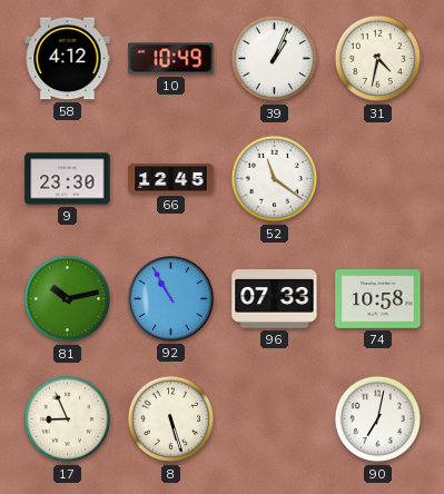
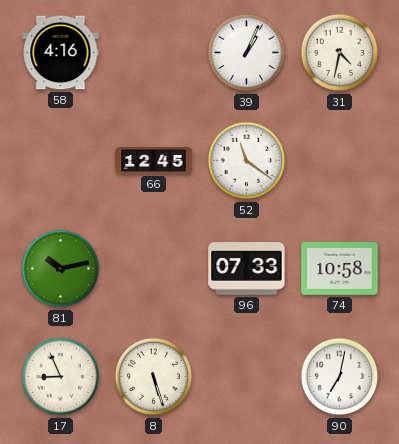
58: 4:12 -> 4:16
10: 10:49 -> none
9: 23:30 -> none
92: 10:55 -> none
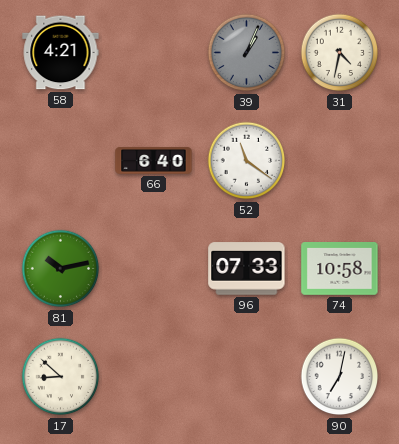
58: 4:16 -> 4:21
39 dial: white -> grey
66: 12:45 -> 6:40
17: 8:56 -> 8:52
8: 5:27 -> none
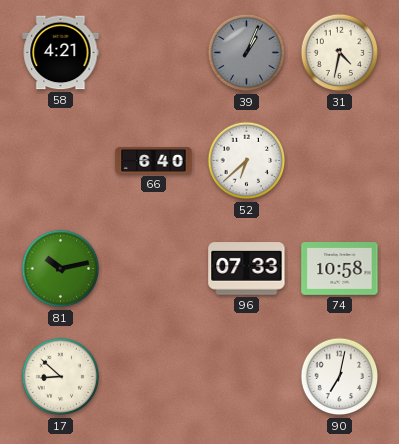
52: 11:21 -> 6:38
